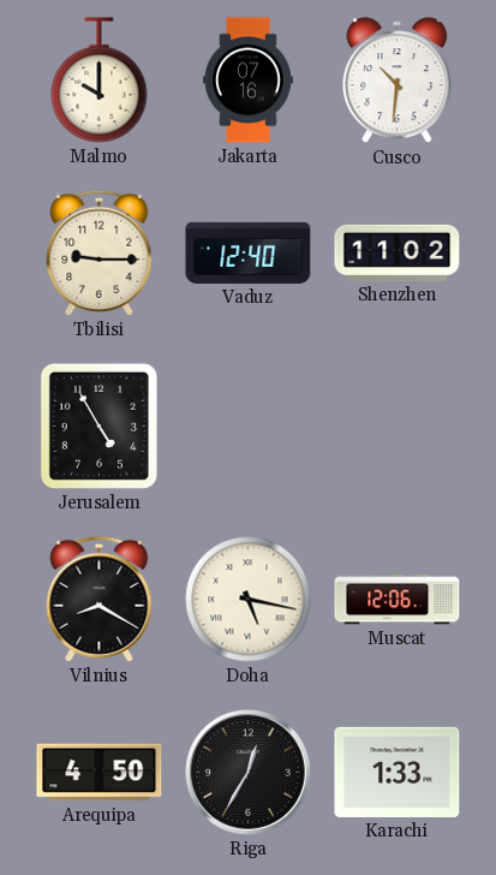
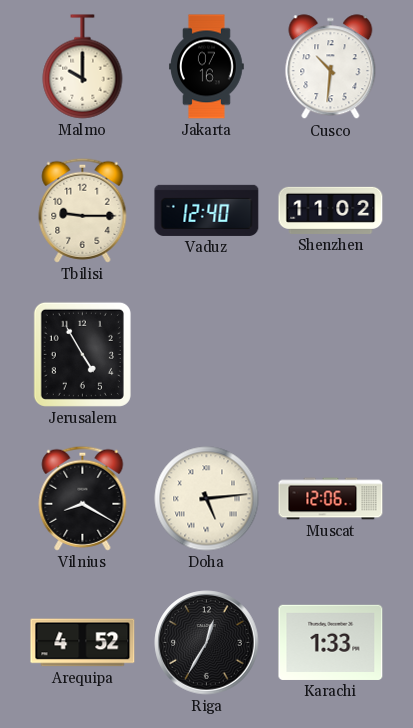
Doha: 5:17 -> 5:14
Arequipa: 4:50 -> 4:52
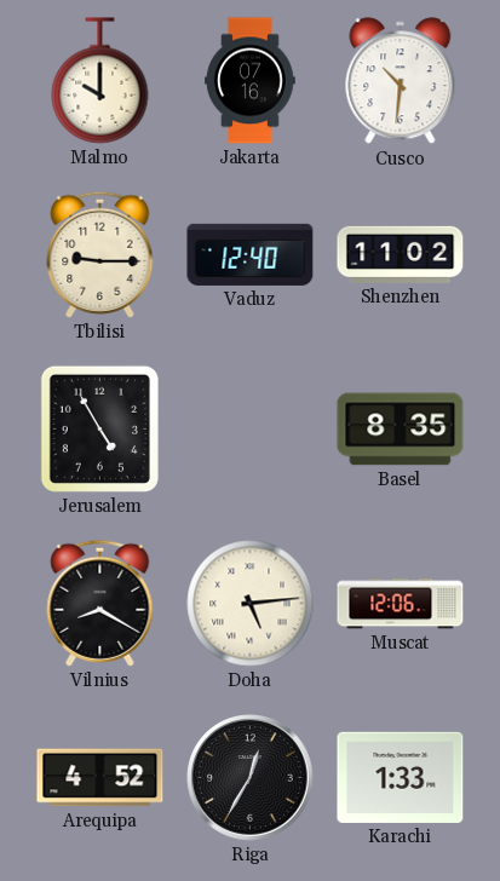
Basel: none -> 8:35
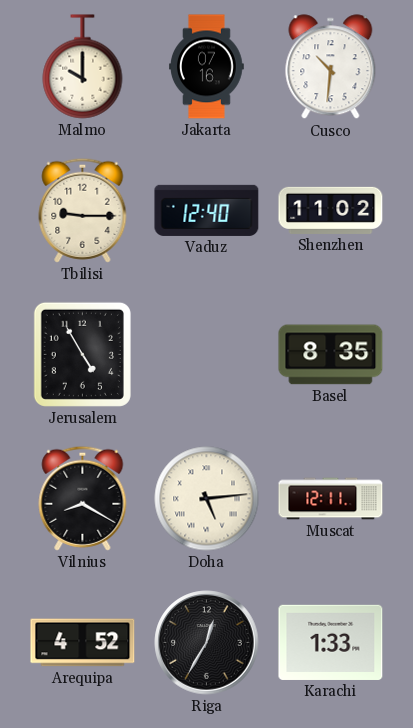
Muscat: 12:06 -> 12:11
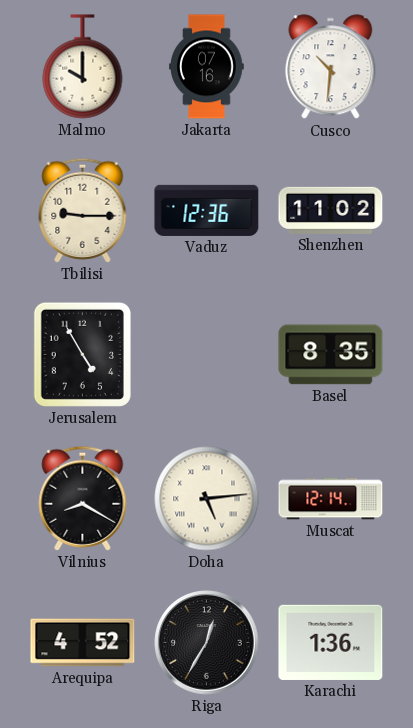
Vaduz: 12:40 -> 12:36
Muscat: 12:11 -> 12:14
Karachi: 1:33 -> 1:36
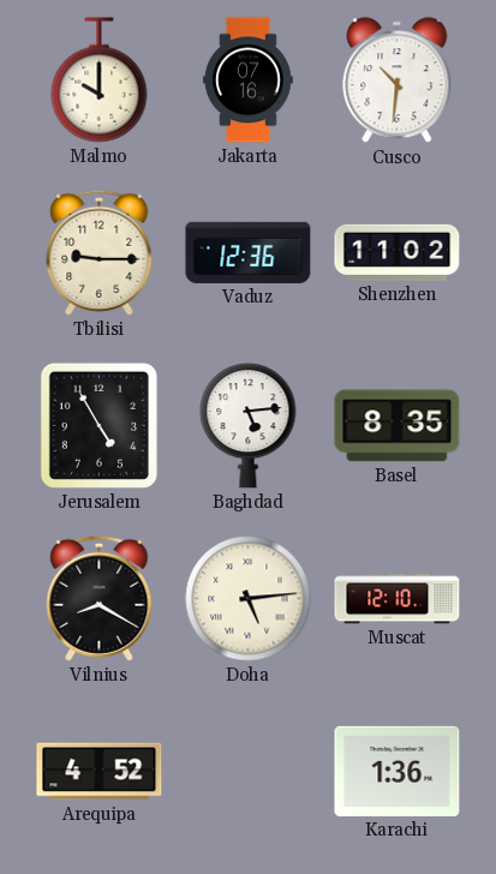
Baghdad: none -> 5:14
Muscat: 12:14 -> 12:10
Riga: 12:35 -> none
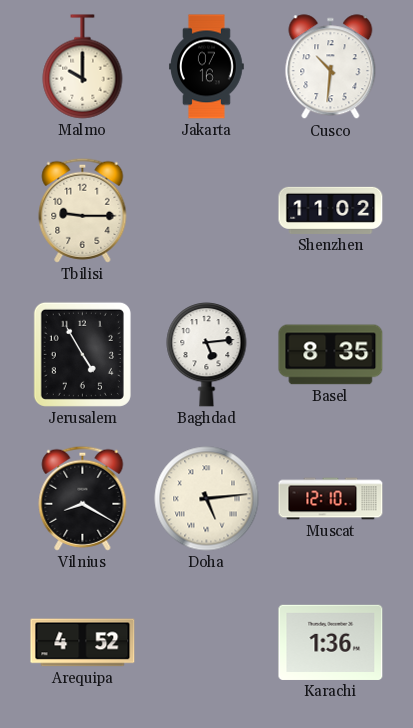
Vaduz: 12:36 -> none
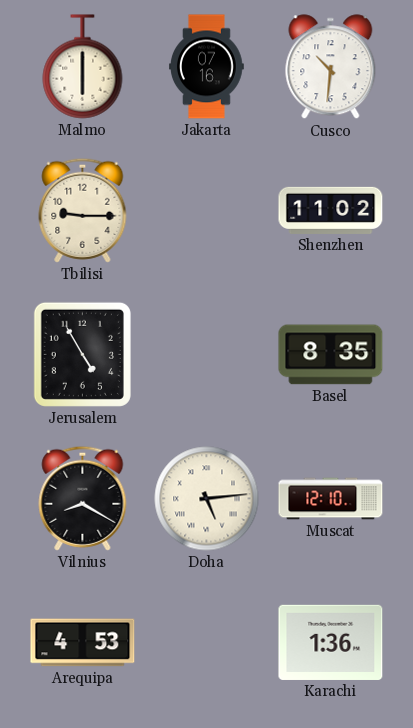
Malmo: 10:00 -> 6:00
Baghdad: 5:14 -> none
Arequipa: 4:52 -> 4:53
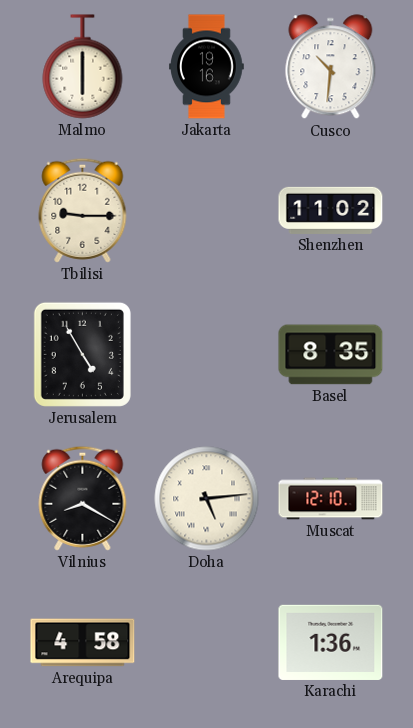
Jakarta: 07:16 -> 19:16
Arequipa: 4:53 -> 4:58
